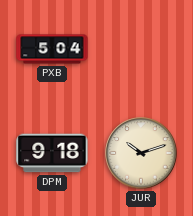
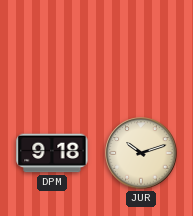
PXB: 5:04 -> none
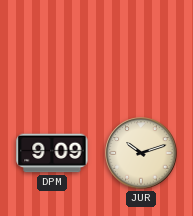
DPM: 9:18 -> 9:09
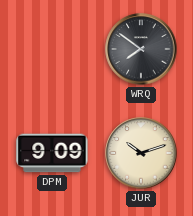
WRQ: none -> 7:51
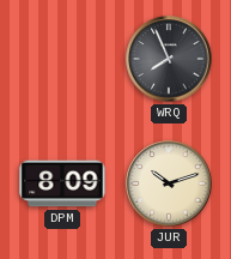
WRQ: 7:51 -> 7:56
DPM: 9:09 -> 8:09
